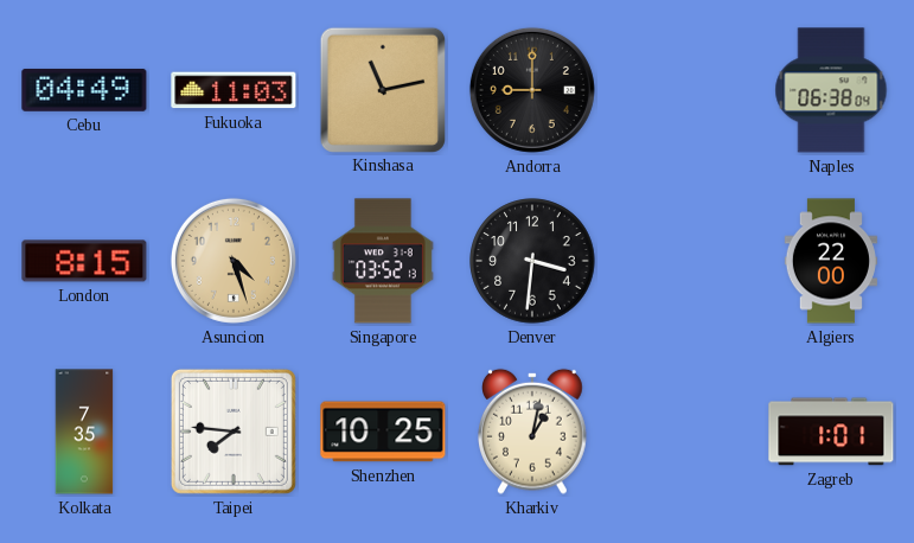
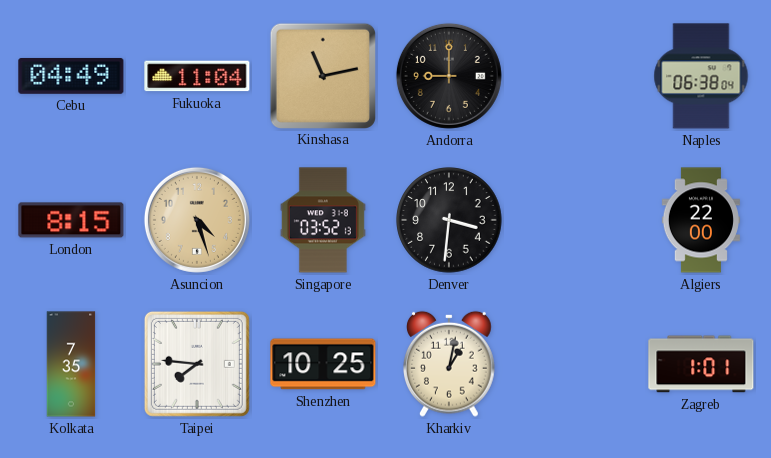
Fukuoka: 11:03 -> 11:04
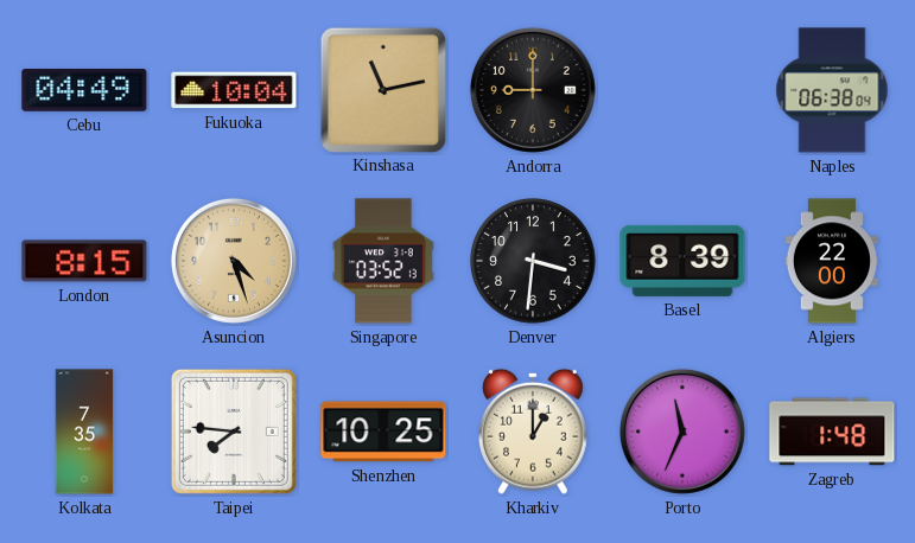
Fukuoka: 11:04 -> 10:04
Basel: none -> 8:39
Kharkiv: 1:02 -> 1:00
Porto: none -> 11:34
Zagreb: 1:01 -> 1:48
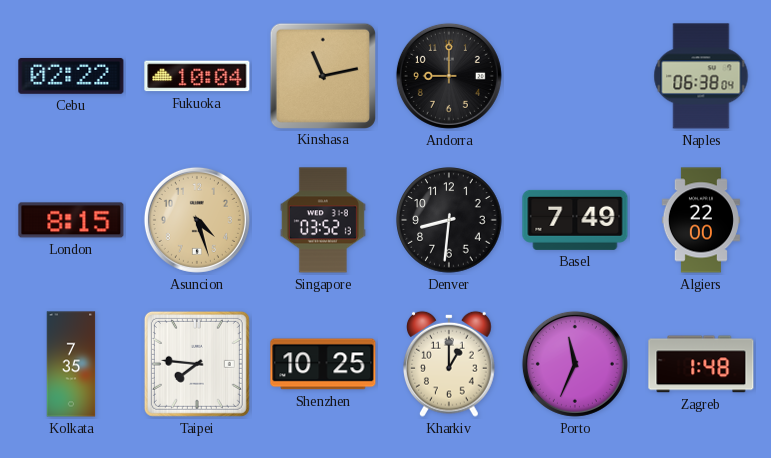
Cebu: 04:49 -> 02:22
Denver: 3:31 -> 8:31
Basel: 8:39 -> 7:49
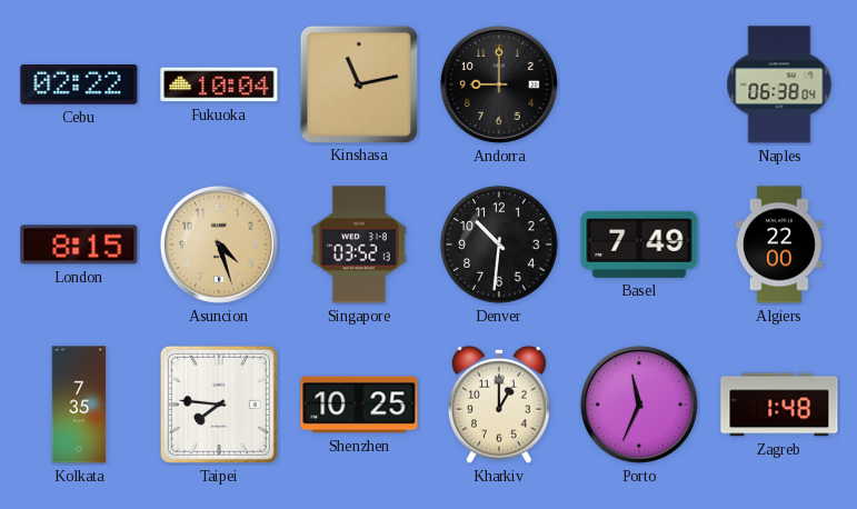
Denver: 8:31 -> 10:31
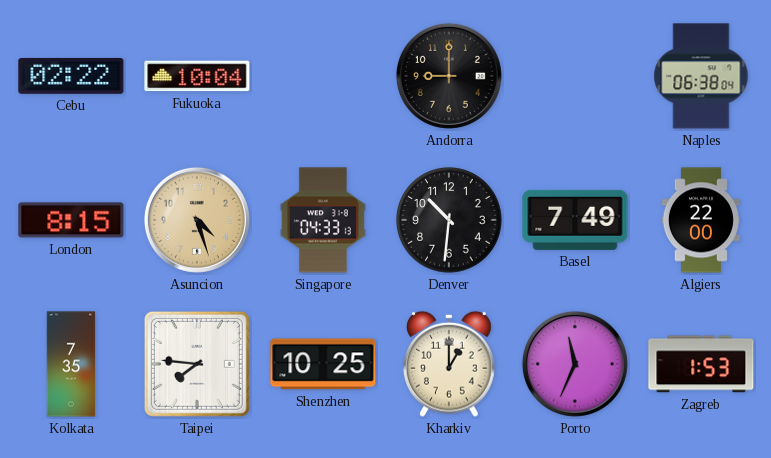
Kinshasa: 11:13 -> none
Singapore: 03:52 -> 04:33
Zagreb: 1:48 -> 1:53
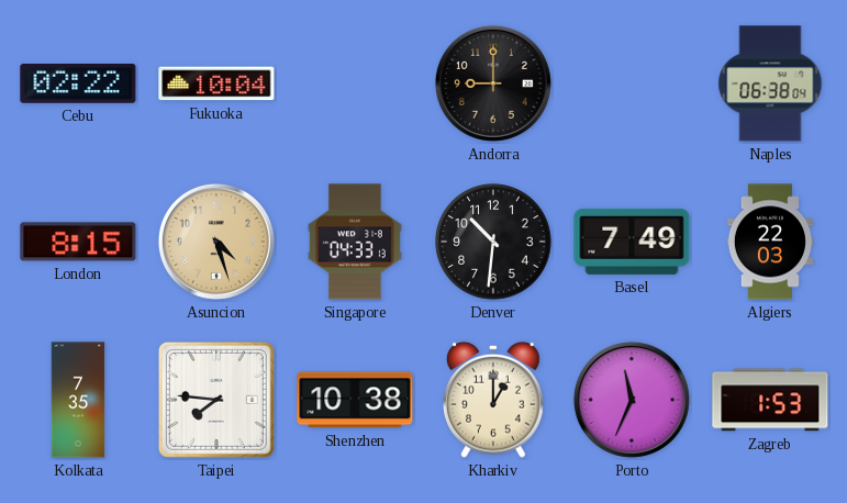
Algiers: 22:00 -> 22:03
Shenzhen: 10:25 -> 10:38
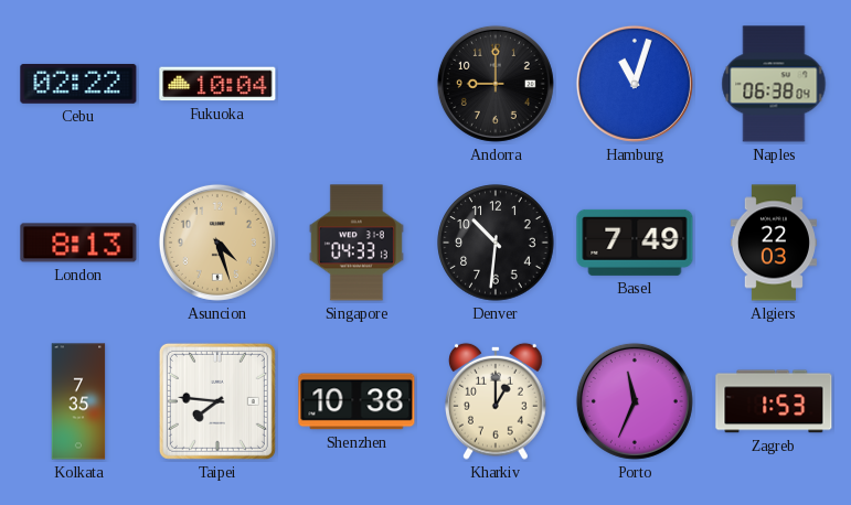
Hamburg: none -> 11:03
London: 8:15 -> 8:13
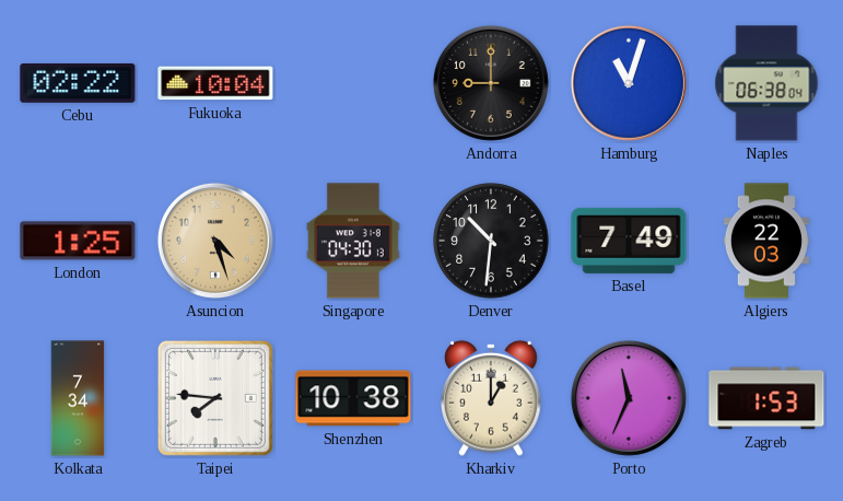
London: 8:13 -> 1:25
Singapore: 04:33 -> 04:30
Kolkata: 7:35 -> 7:34
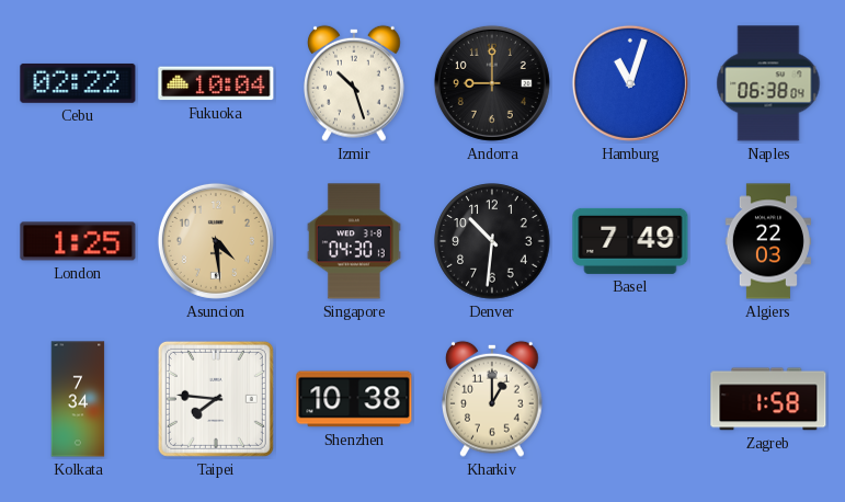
Izmir: none -> 10:27
Asuncion: 4:27 -> 4:29
Porto: 11:34 -> none
Zagreb: 1:53 -> 1:58
